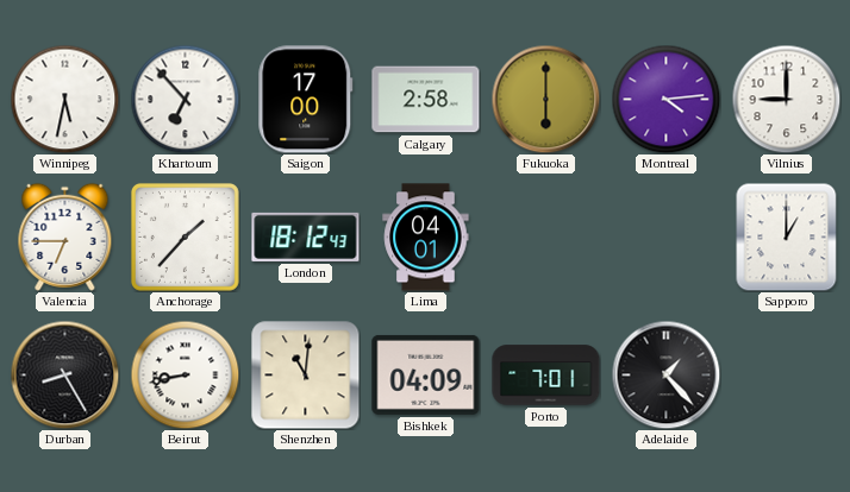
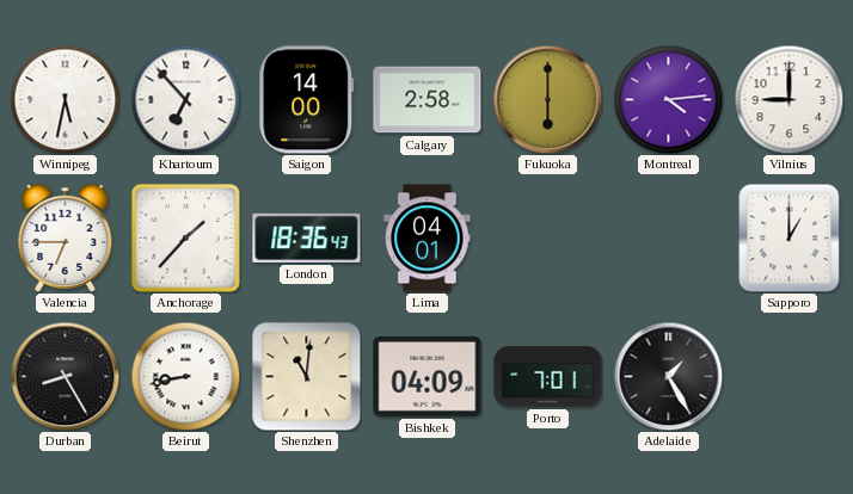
Saigon: 17:00 -> 14:00
London: 18:12 -> 18:36
Adelaide: 1:23 -> 1:25
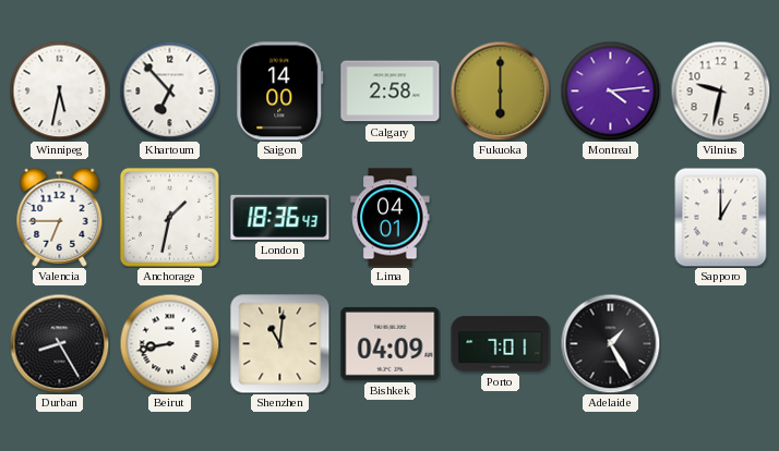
Vilnius: 9:00 -> 9:32
Anchorage: 1:37 -> 1:32
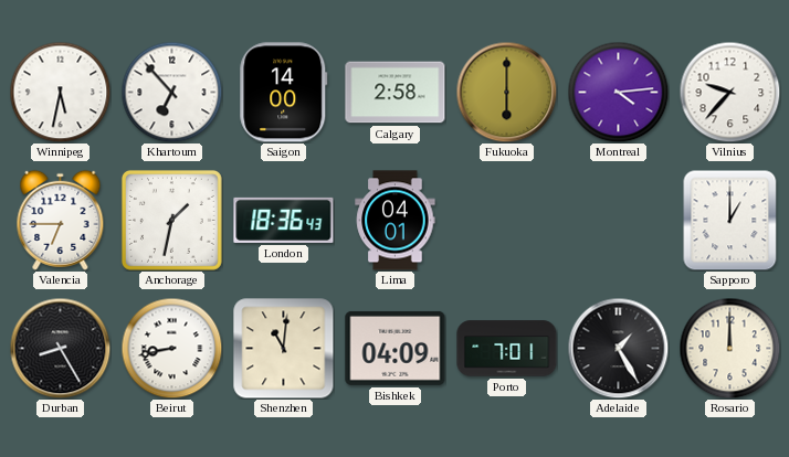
Vilnius: 9:32 -> 9:37
Rosario: none -> 12:00
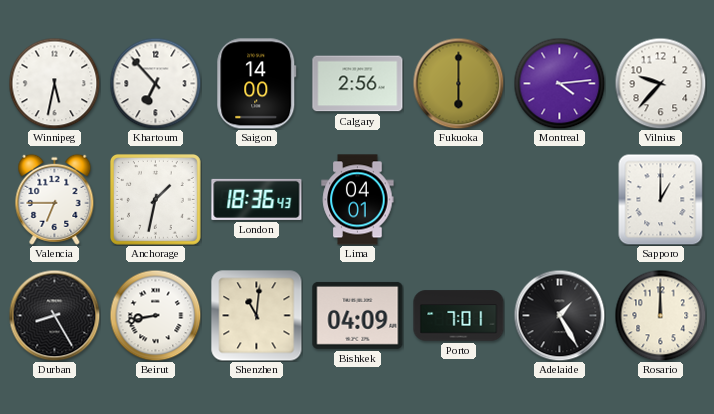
Calgary: 2:58 -> 2:56
